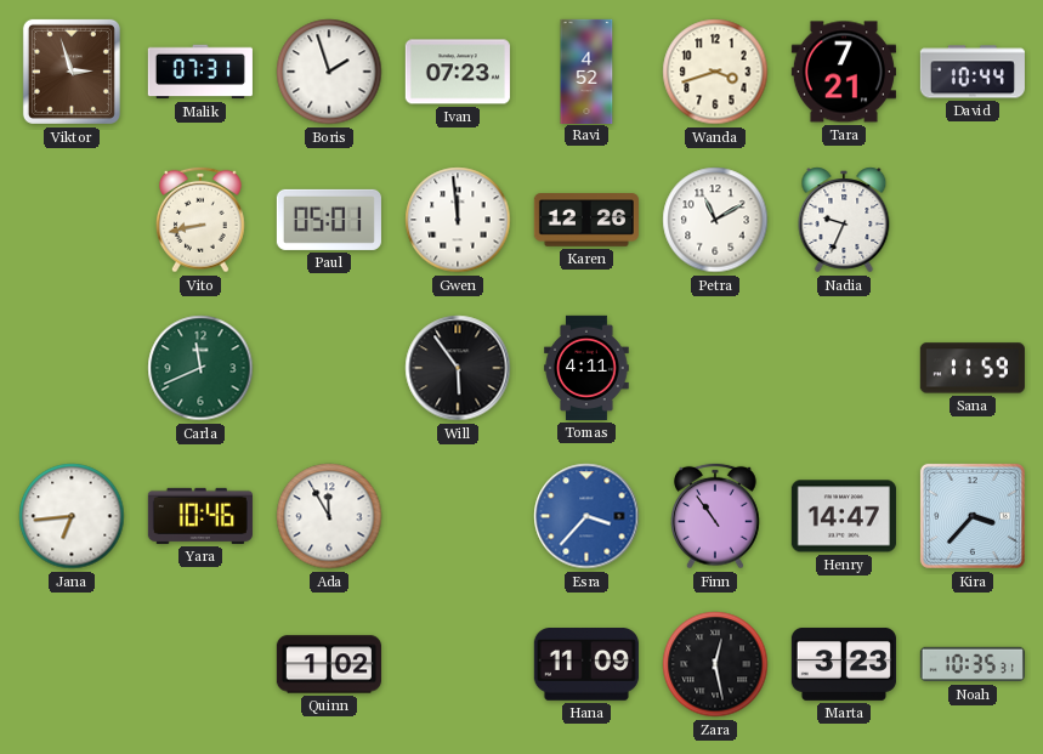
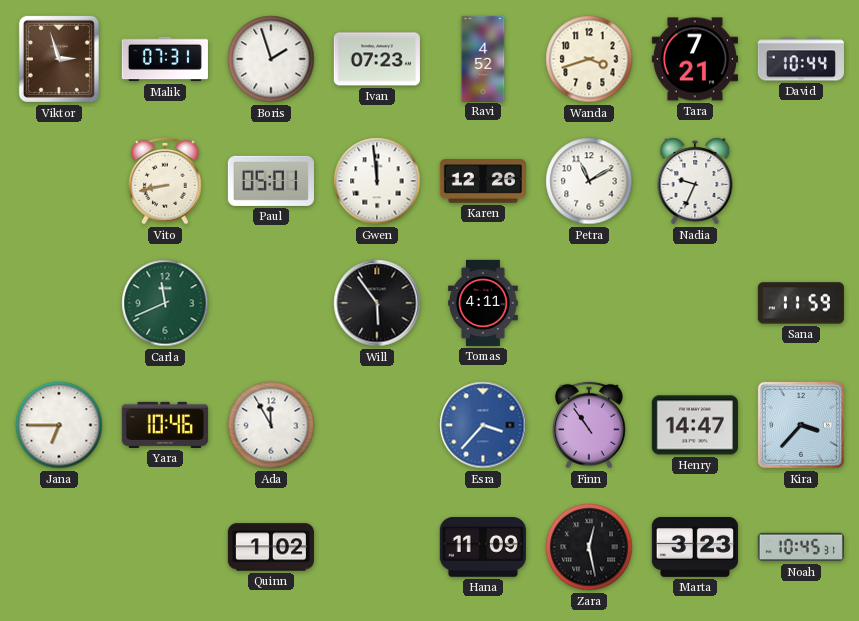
Jana: 6:44 -> 6:45
Noah: 10:35 -> 10:45
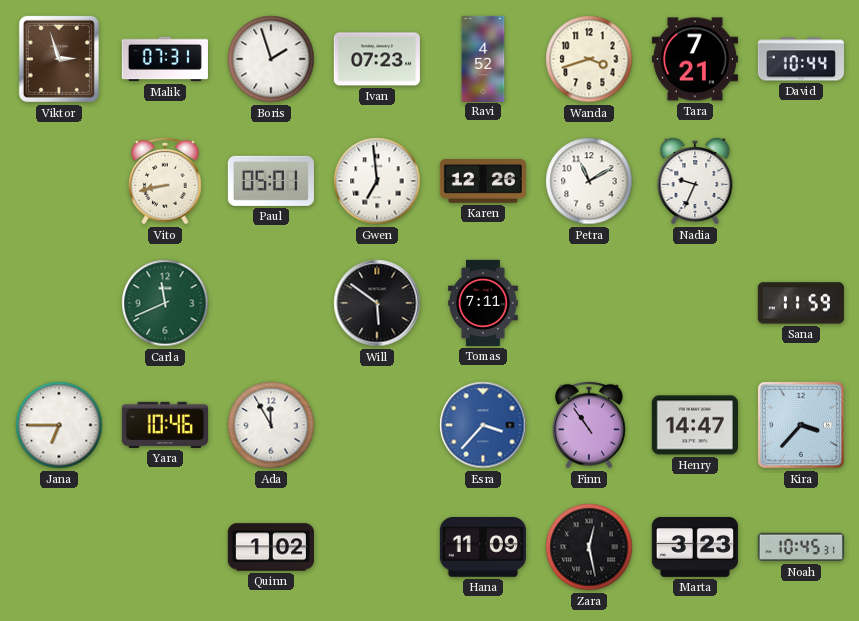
Gwen: 11:59 -> 6:59
Will: 5:54 -> 5:51
Tomas: 4:11 -> 7:11
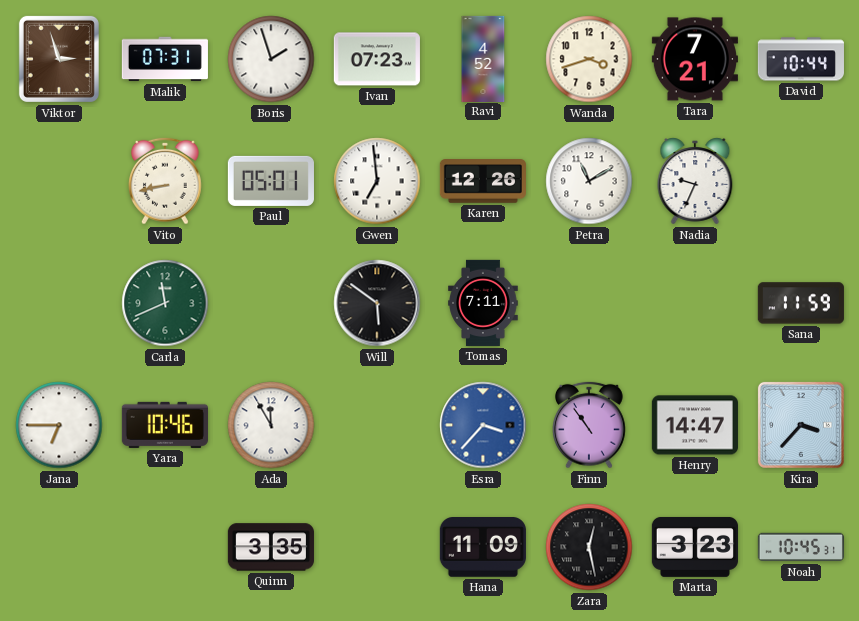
Quinn: 1:02 -> 3:35
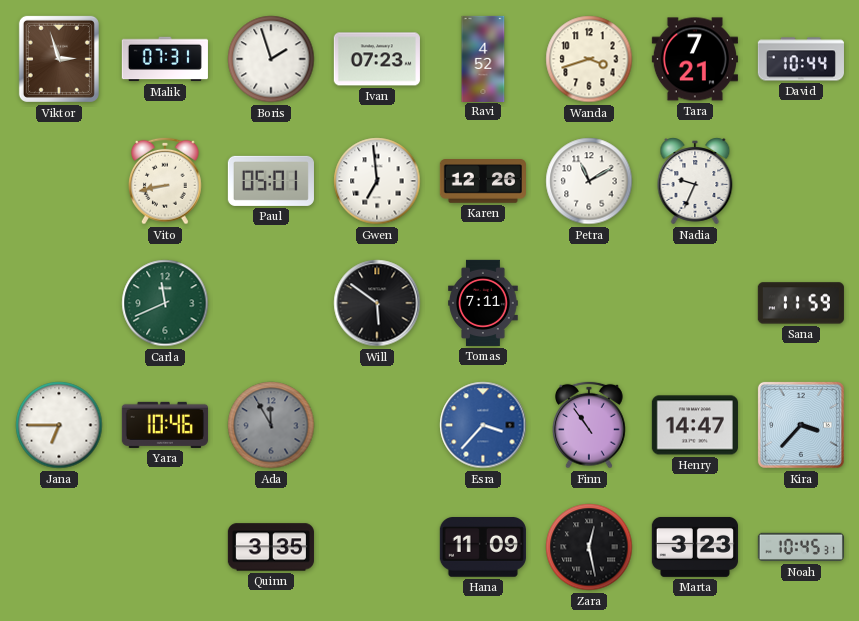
Ada dial: white -> grey
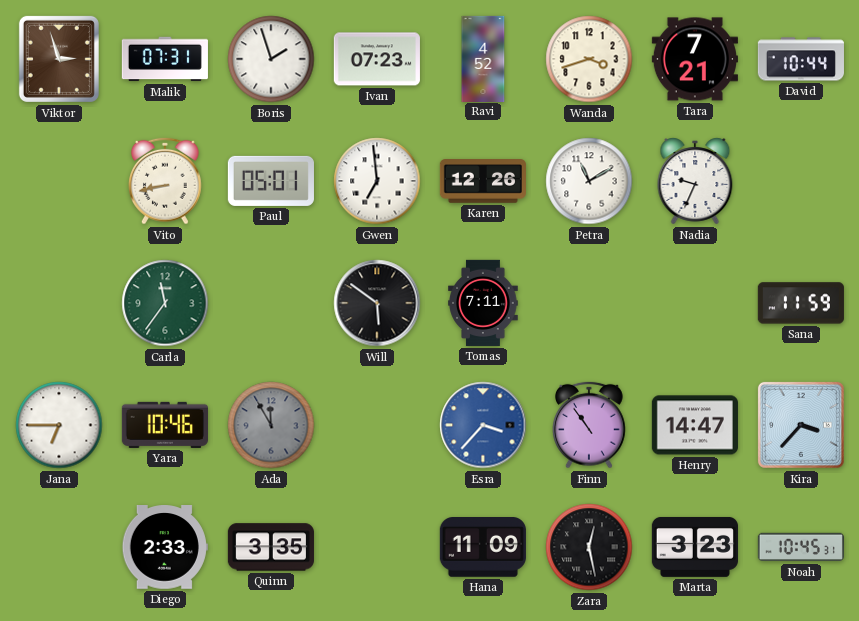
Carla: 11:41 -> 11:36
Diego: none -> 2:33
